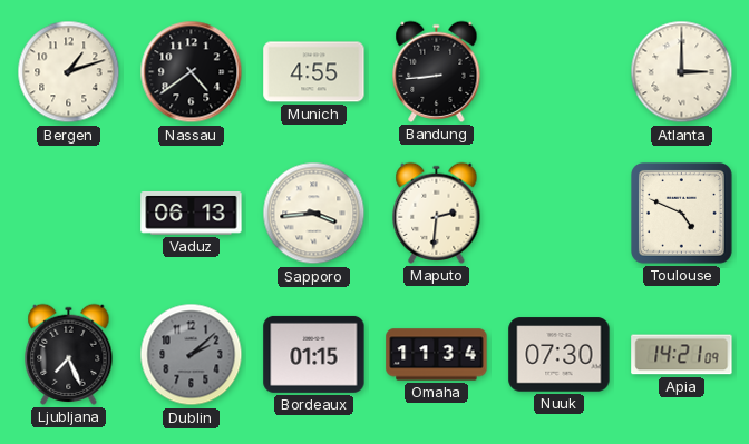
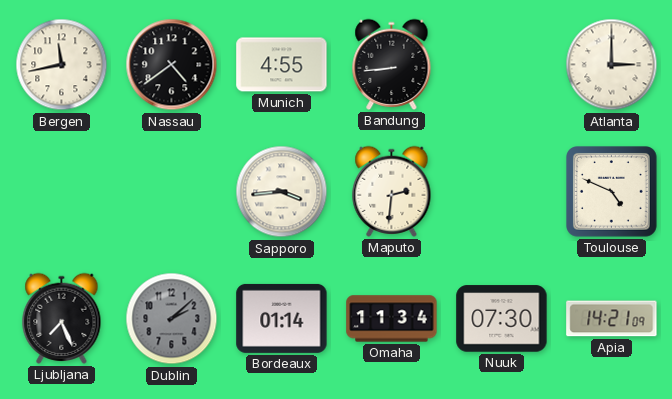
Bergen: 1:12 -> 11:43
Vaduz: 06:13 -> none
Bordeaux: 01:15 -> 01:14
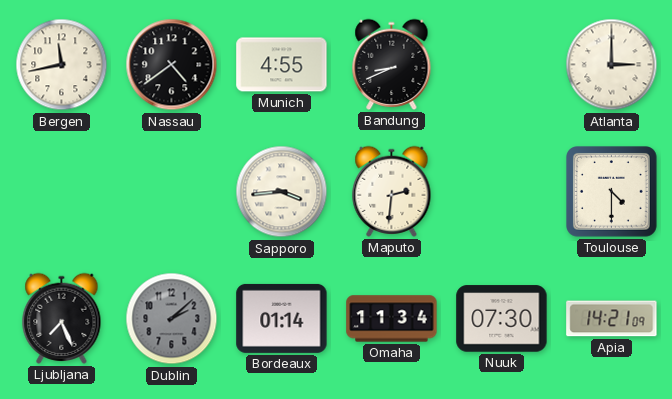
Bandung: 8:44 -> 8:41
Toulouse: 4:49 -> 4:30
